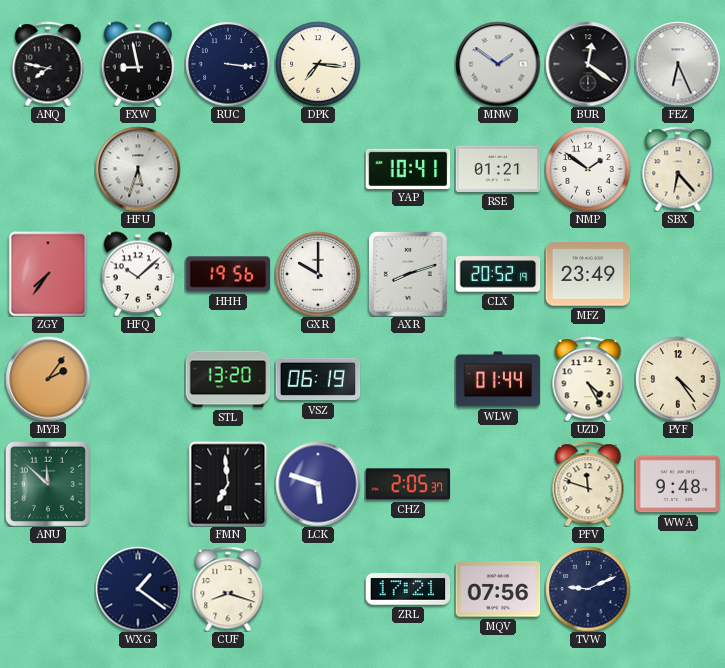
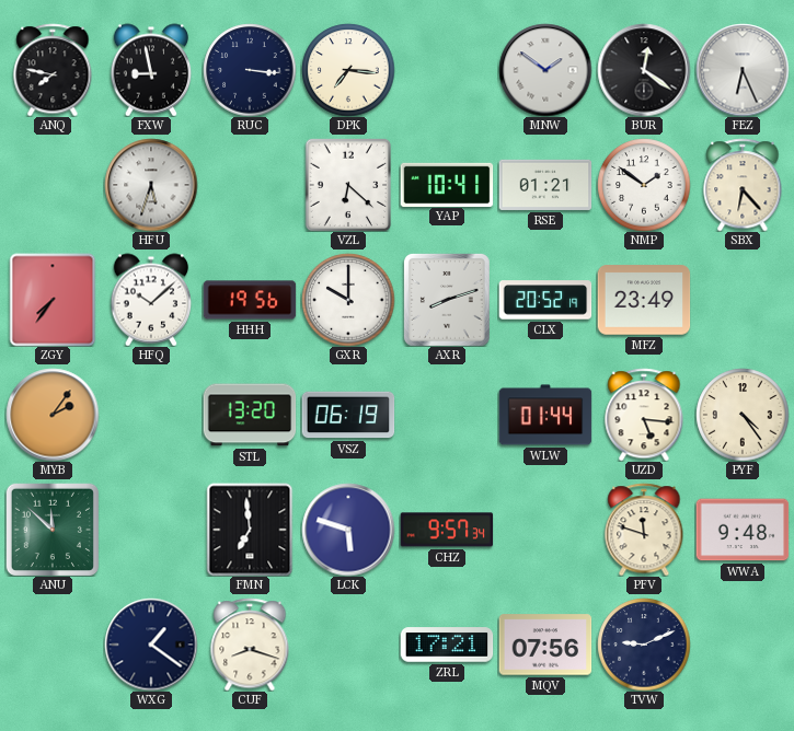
VZL: none -> 6:22
UZD: 4:25 -> 5:16
CHZ: 2:05 -> 9:57
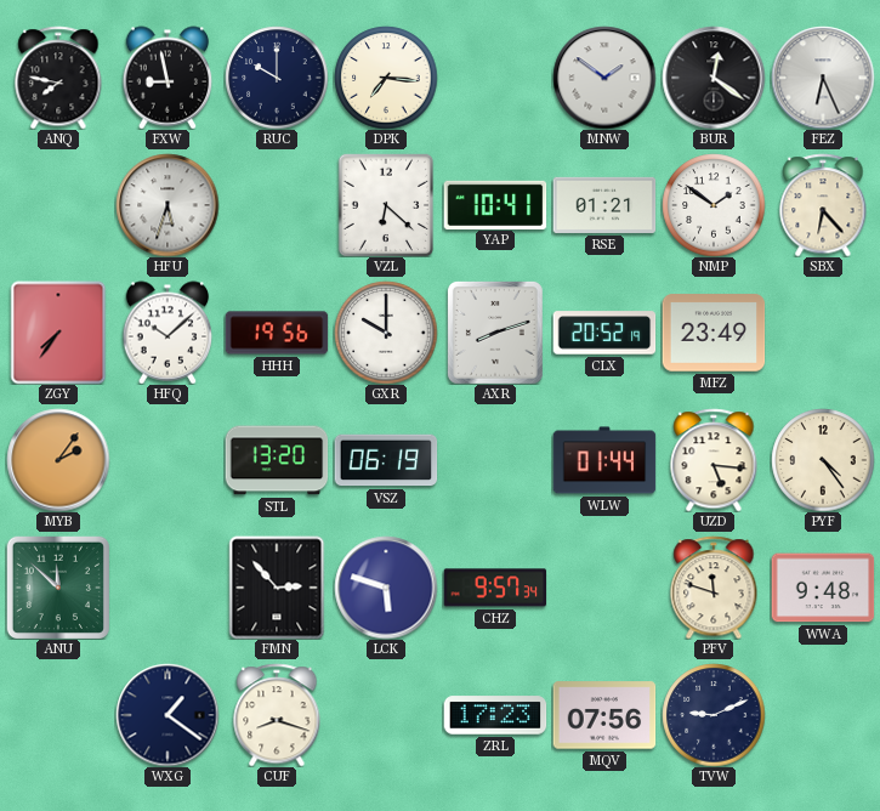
RUC: 3:16 -> 10:00
FMN: 6:59 -> 2:53
ZRL: 17:21 -> 17:23
